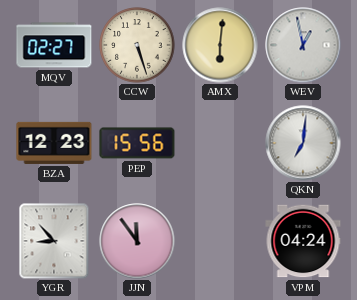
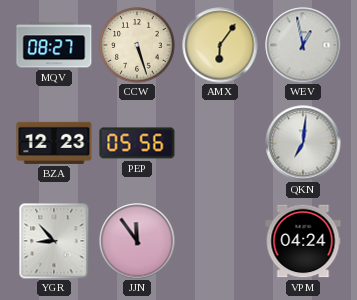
MQV: 02:27 -> 08:27
AMX: 6:01 -> 6:06
PEP: 15:56 -> 05:56
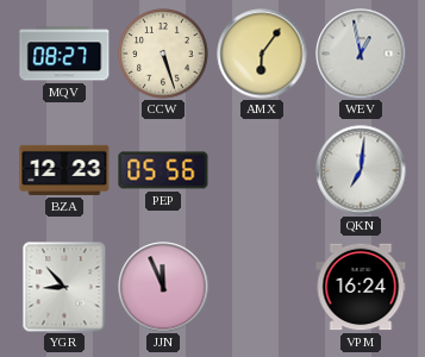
JJN: 11:54 -> 11:56
VPM: 04:24 -> 16:24
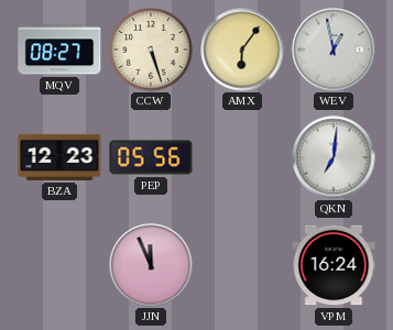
YGR: 8:53 -> none
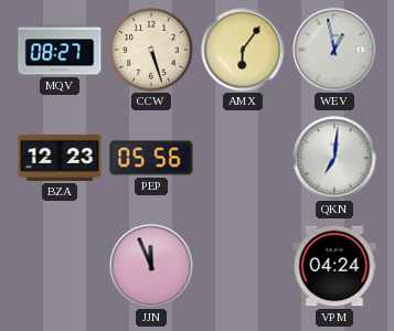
VPM: 16:24 -> 04:24
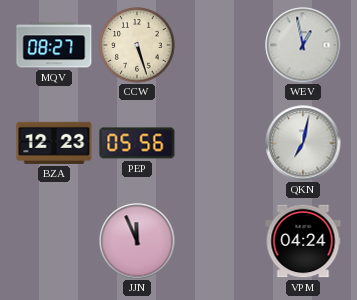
AMX: 6:06 -> none
QKN: 7:01 -> 7:02
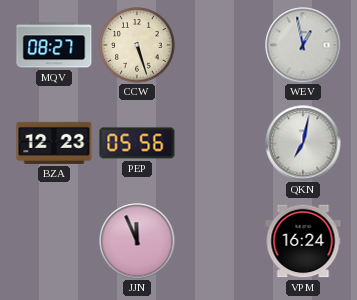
VPM: 04:24 -> 16:24
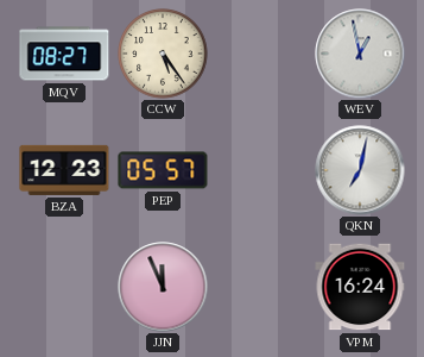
CCW: 5:27 -> 5:24
PEP: 05:56 -> 05:57
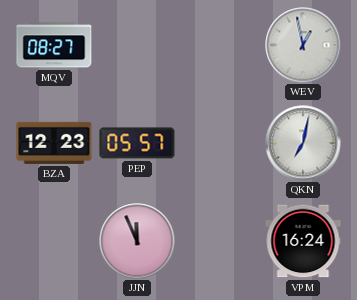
CCW: 5:24 -> none
